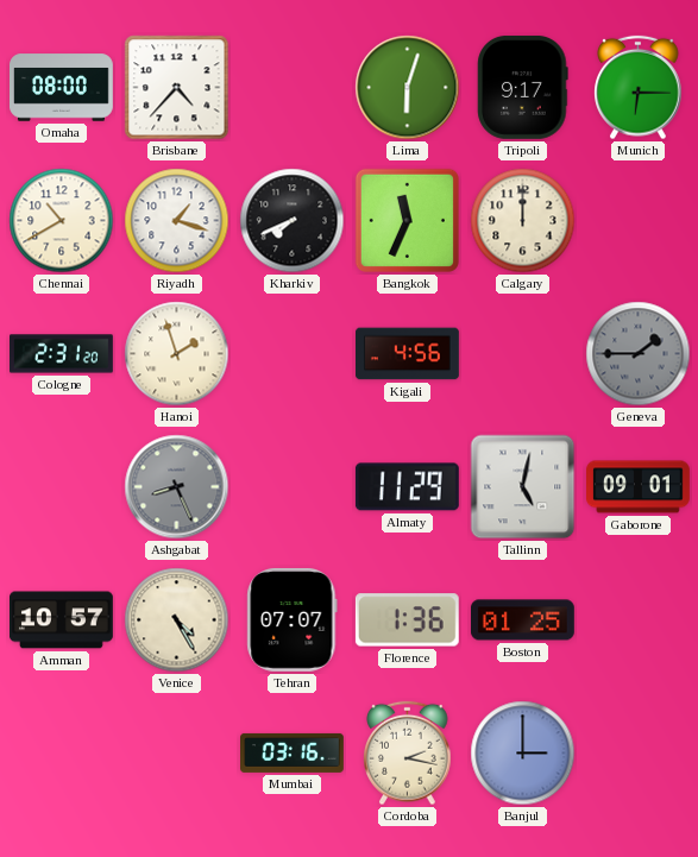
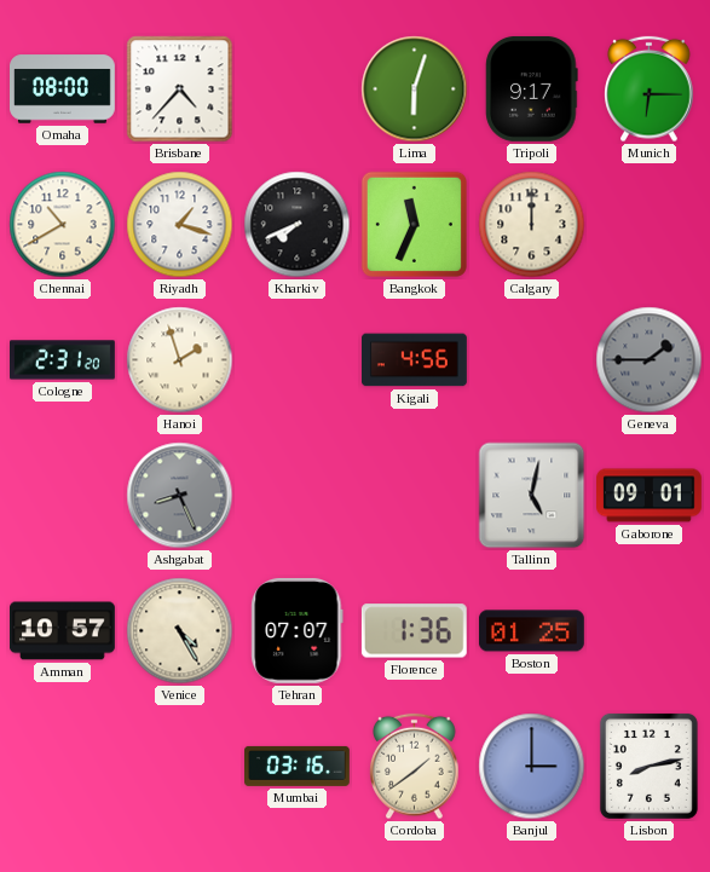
Almaty: 11:29 -> none
Cordoba: 2:17 -> 1:39
Lisbon: none -> 8:13
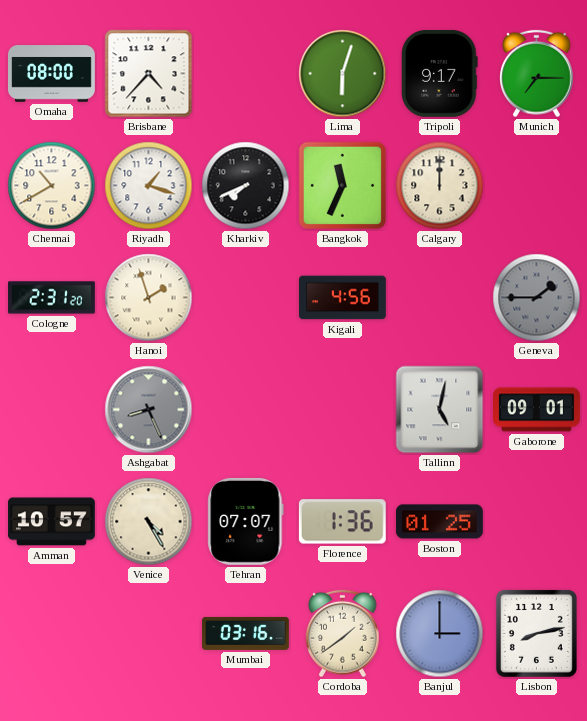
Munich: 6:15 -> 7:15
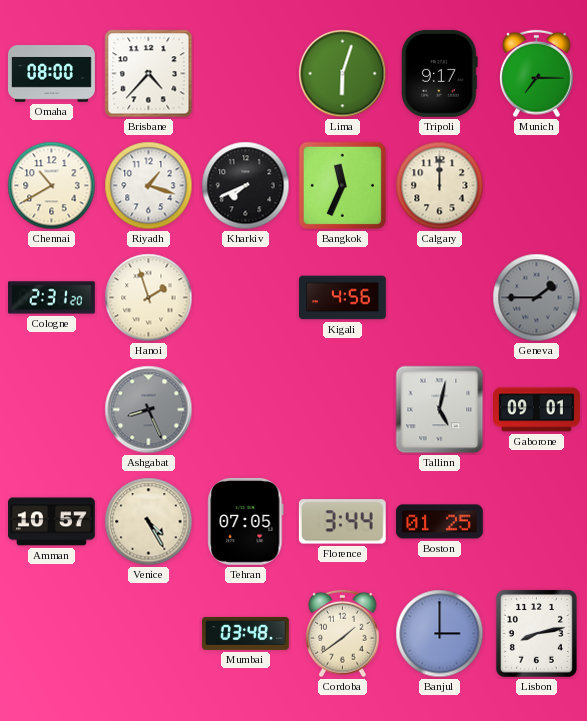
Tehran: 07:07 -> 07:05
Florence: 1:36 -> 3:44
Mumbai: 03:16 -> 03:48
